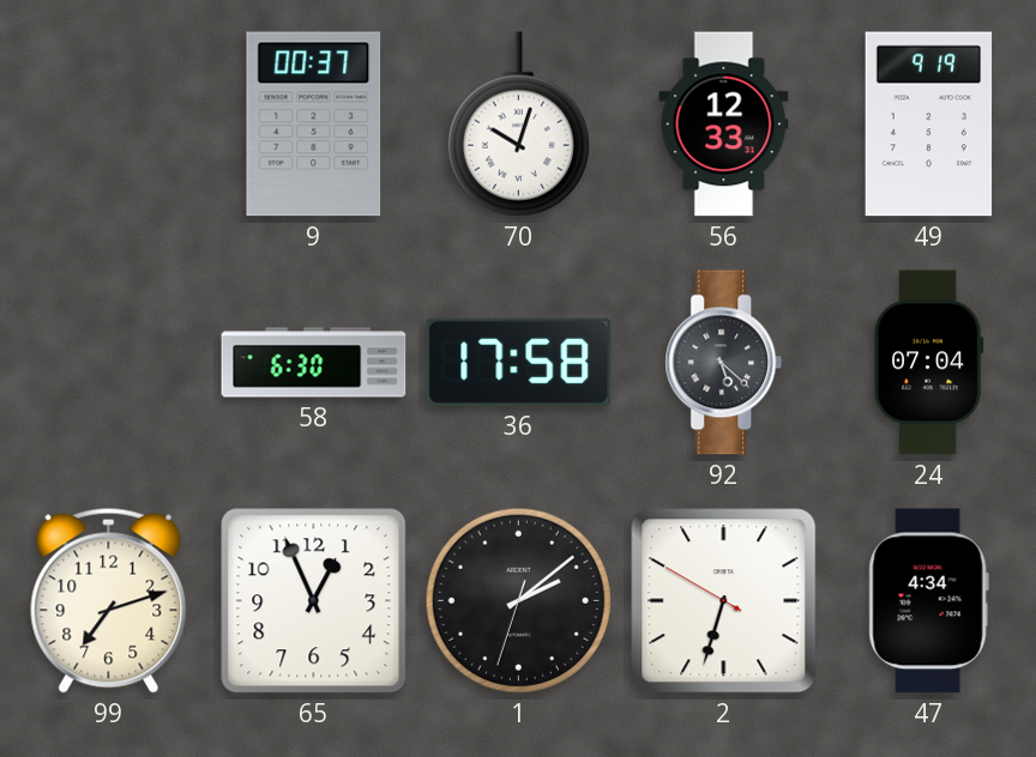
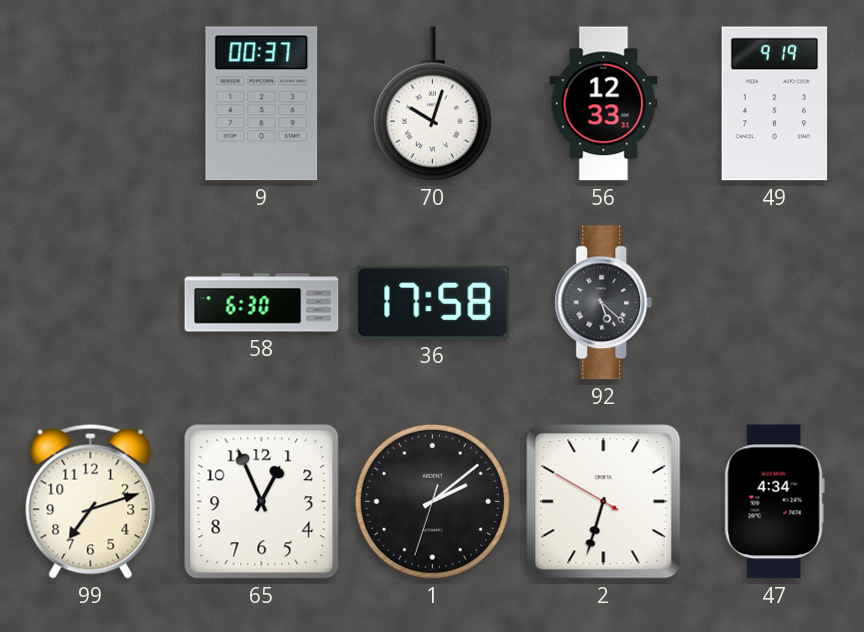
24: 07:04 -> none
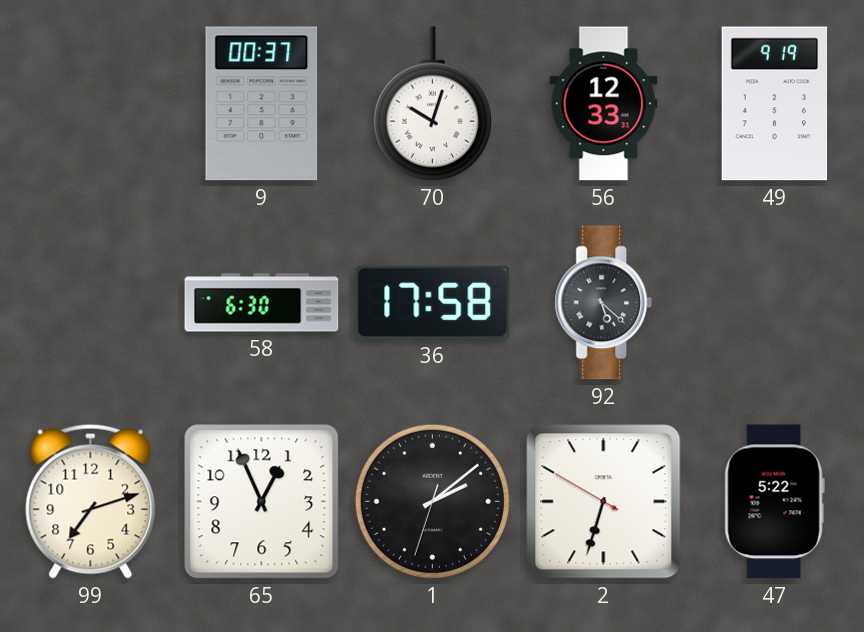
47: 4:34 -> 5:22
